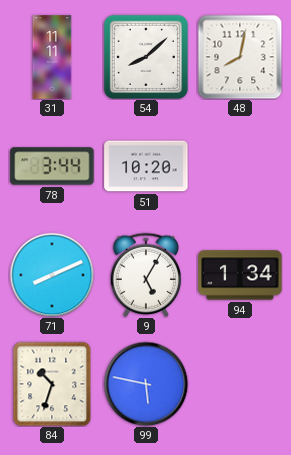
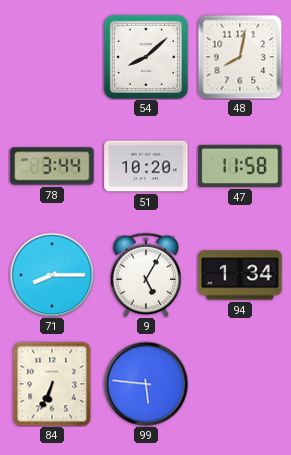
31: 11:11 -> none
47: none -> 11:58
71: 8:11 -> 8:15
84: 10:33 -> 6:34
99: 5:47 -> 5:46
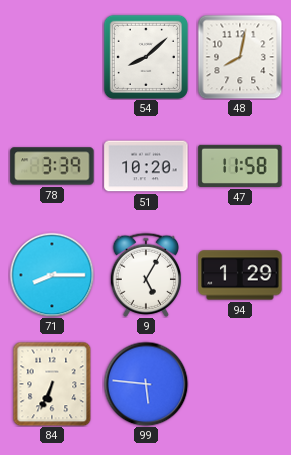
78: 3:44 -> 3:39
94: 1:34 -> 1:29
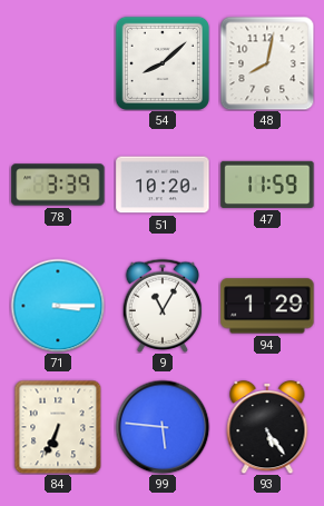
47: 11:58 -> 11:59
71: 8:15 -> 3:15
9: 5:05 -> 11:05
93: none -> 5:24
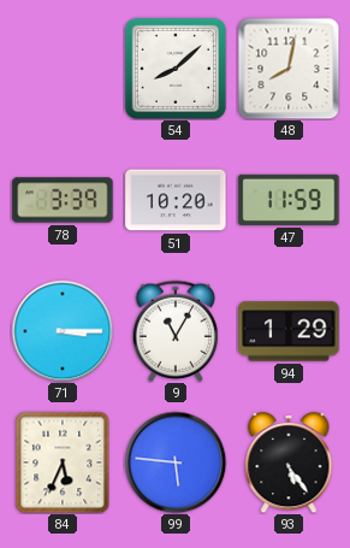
84: 6:34 -> 5:34
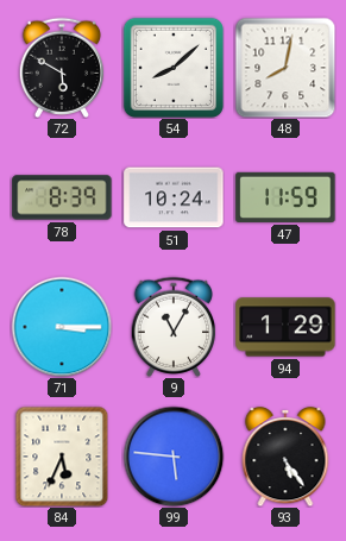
72: none -> 5:50
78: 3:39 -> 8:39
51: 10:20 -> 10:24
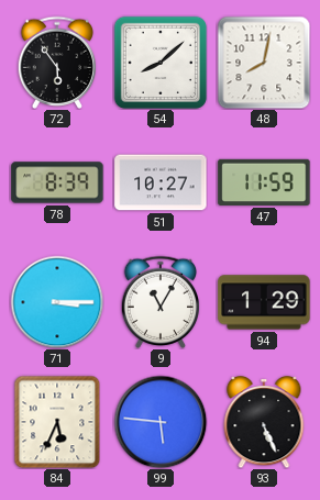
72: 5:50 -> 5:54
51: 10:24 -> 10:27
93: 5:24 -> 5:26
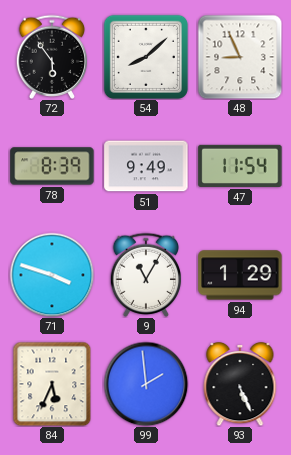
48: 8:02 -> 8:56
51: 10:27 -> 9:49
47: 11:59 -> 11:54
71: 3:15 -> 3:48
99: 5:46 -> 1:59
